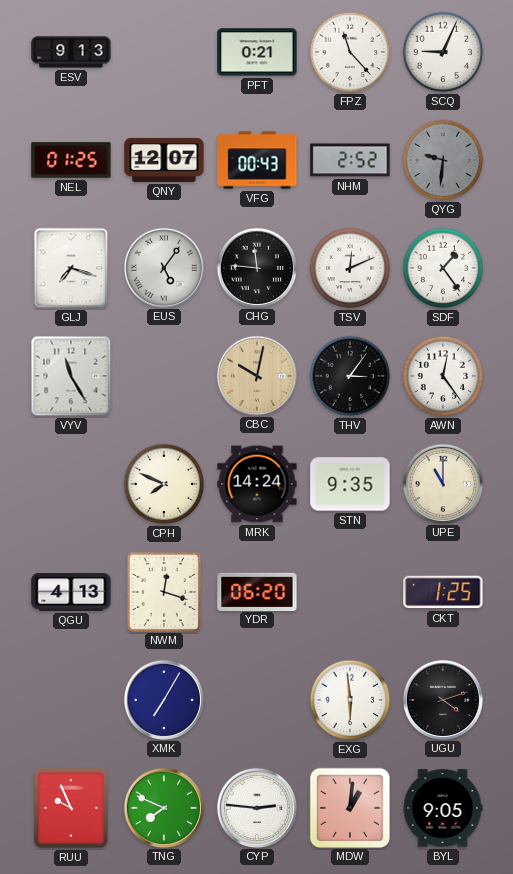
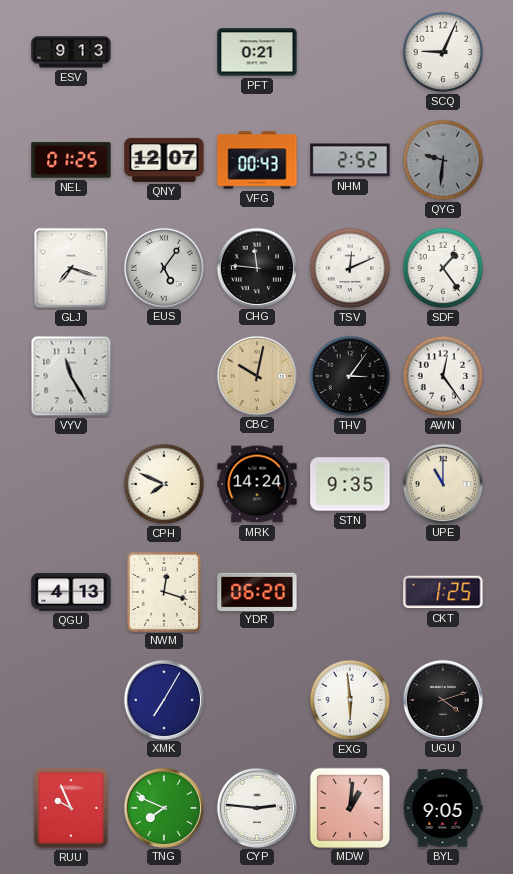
FPZ: 11:23 -> none
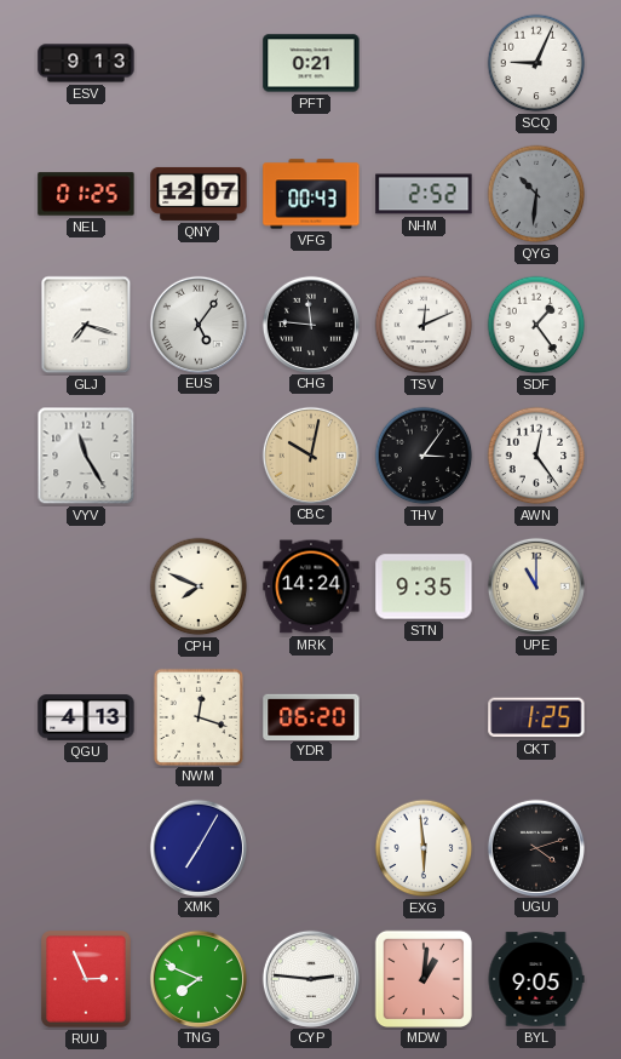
QYG: 9:31 -> 10:31
RUU: 9:56 -> 2:56
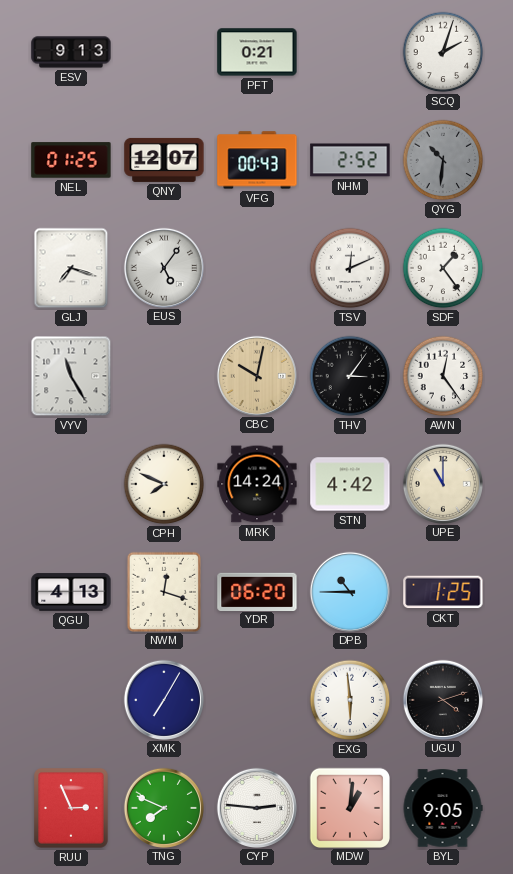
SCQ: 9:04 -> 2:03
CHG: 11:46 -> none
STN: 9:35 -> 4:42
DPB: none -> 10:45
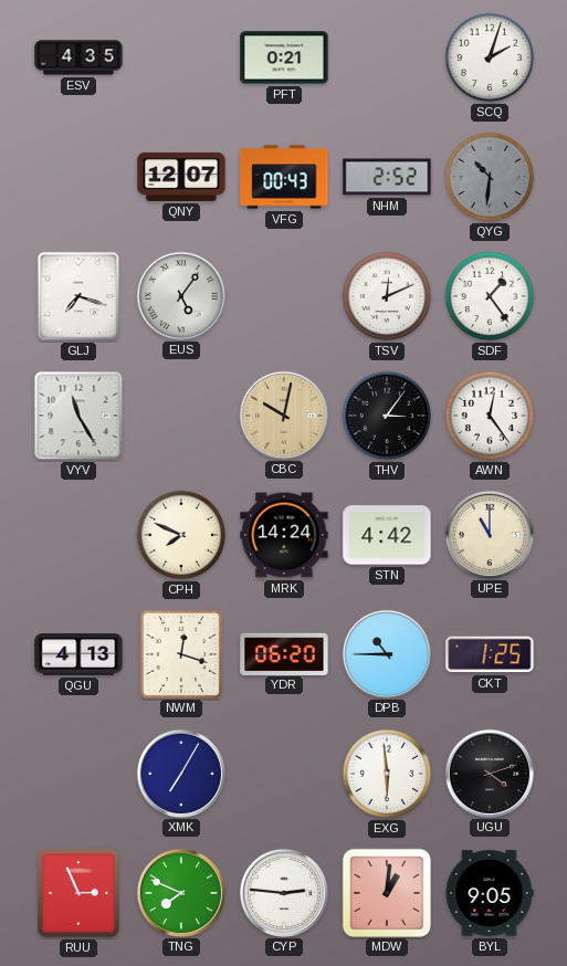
ESV: 9:13 -> 4:35
NEL: 01:25 -> none
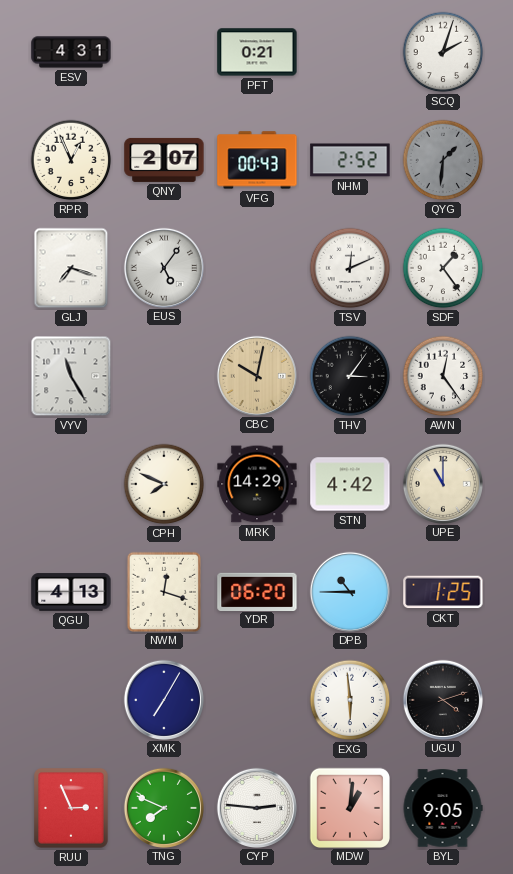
ESV: 4:35 -> 4:31
RPR: none -> 12:56
QNY: 12:07 -> 2:07
QYG: 10:31 -> 1:31
MRK: 14:24 -> 14:29
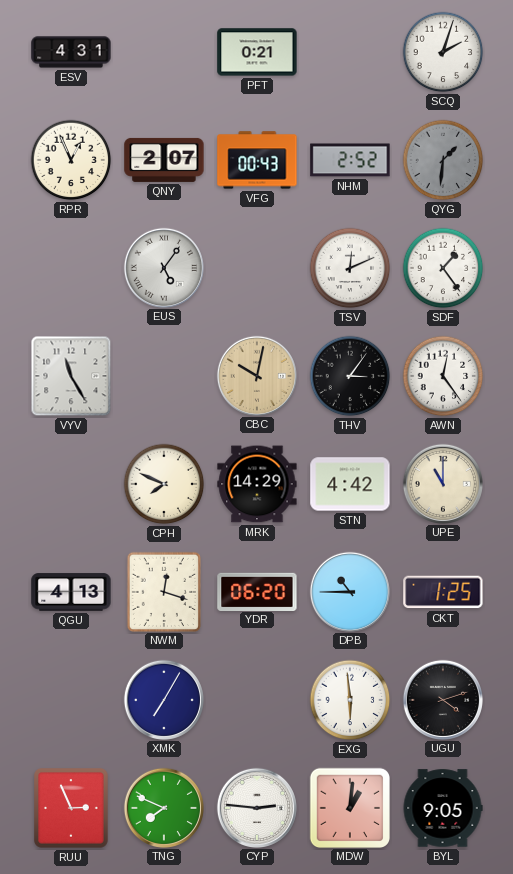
GLJ: 7:18 -> none
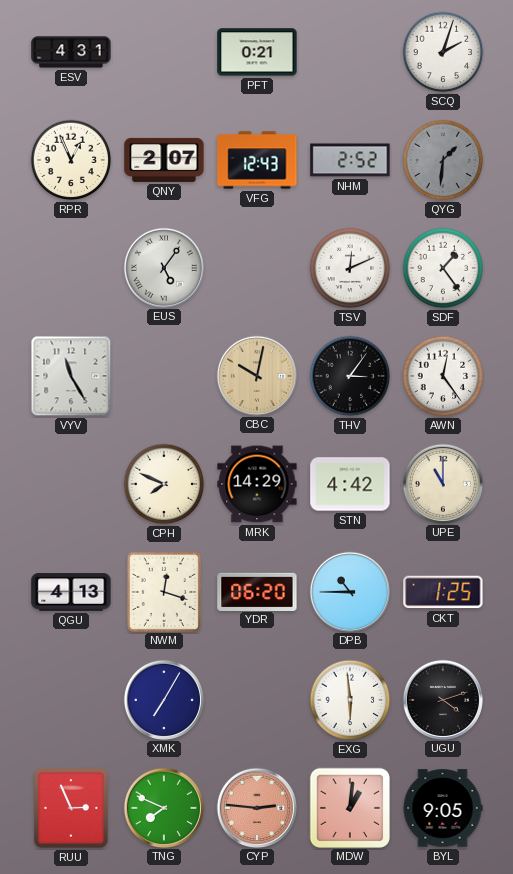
VFG: 00:43 -> 12:43
CYP dial: white -> salmon
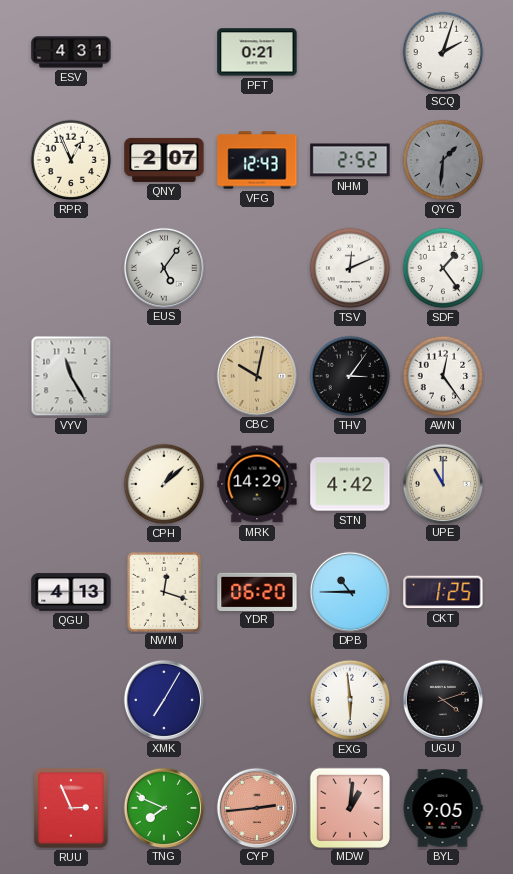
CPH: 7:49 -> 1:08
CYP: 2:46 -> 2:44
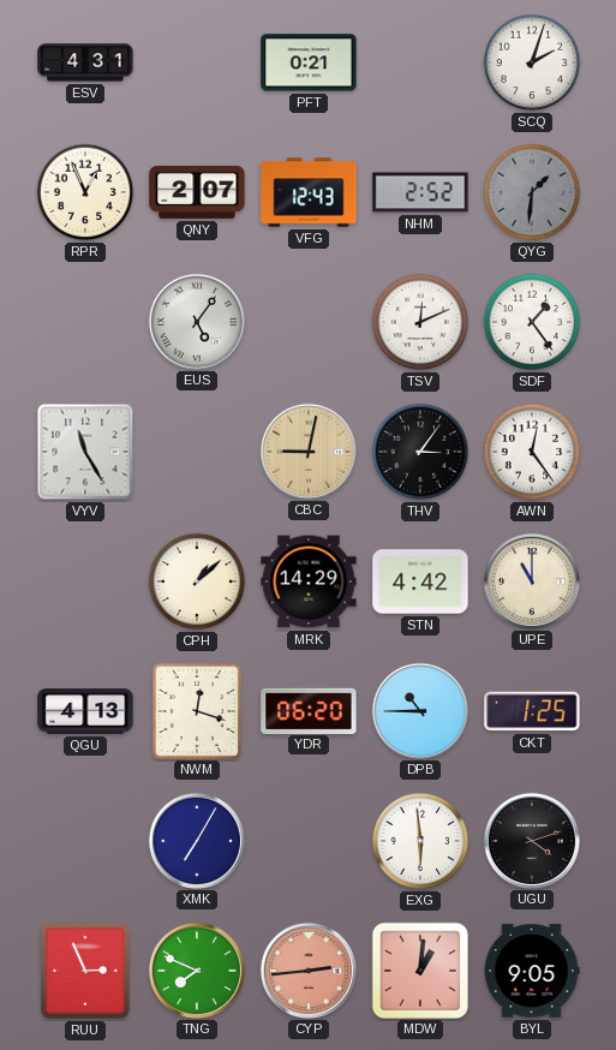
CBC: 10:02 -> 9:02
